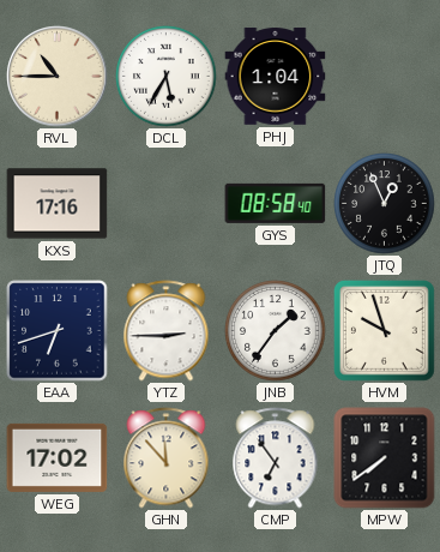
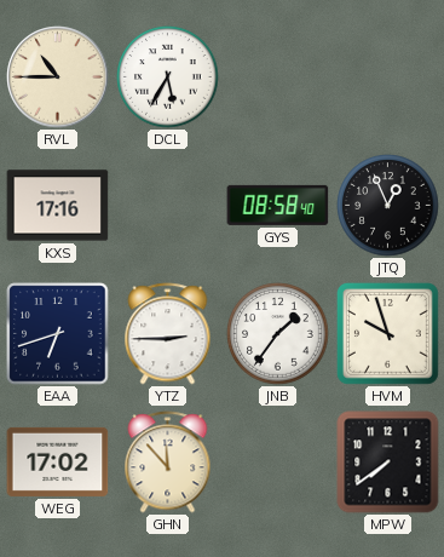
PHJ: 1:04 -> none
CMP: 6:54 -> none
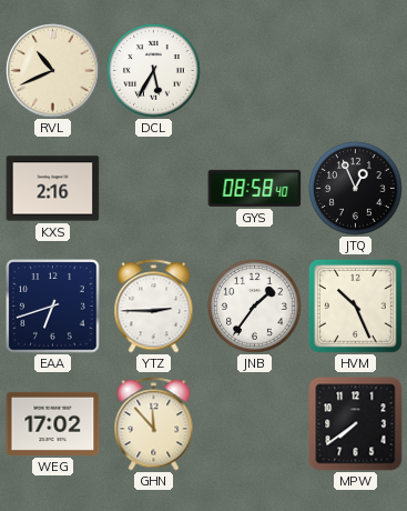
RVL: 10:45 -> 10:41
KXS: 17:16 -> 2:16
HVM: 9:57 -> 10:26
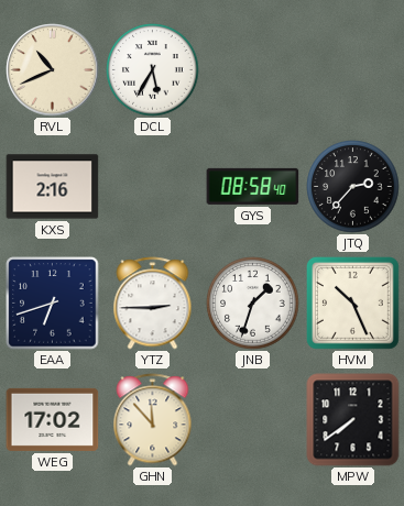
JTQ: 12:56 -> 2:37
JNB: 1:36 -> 1:33
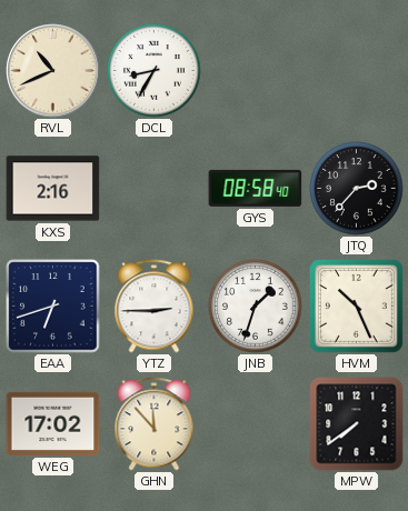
DCL: 5:35 -> 8:35
